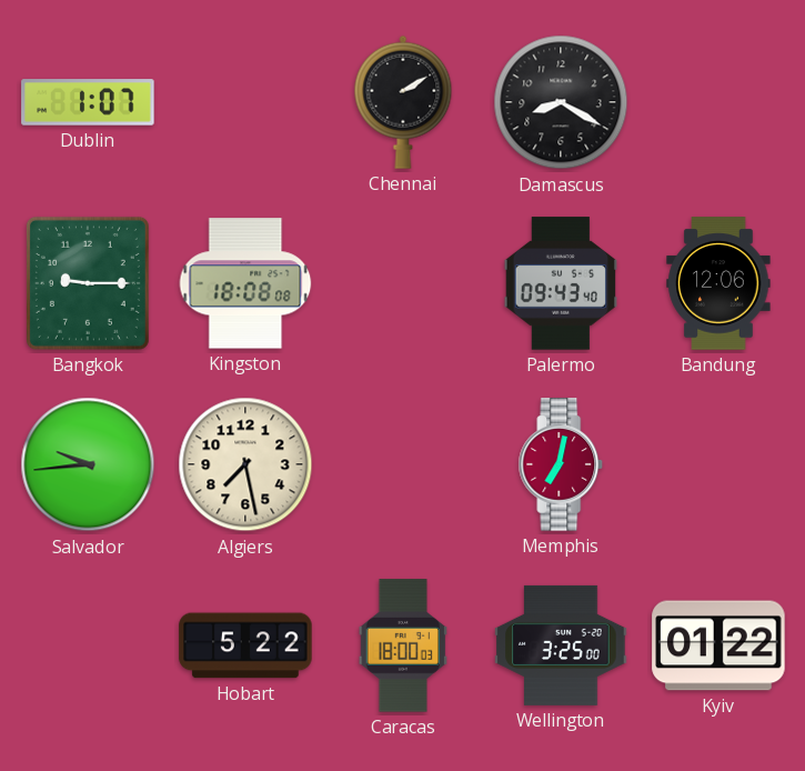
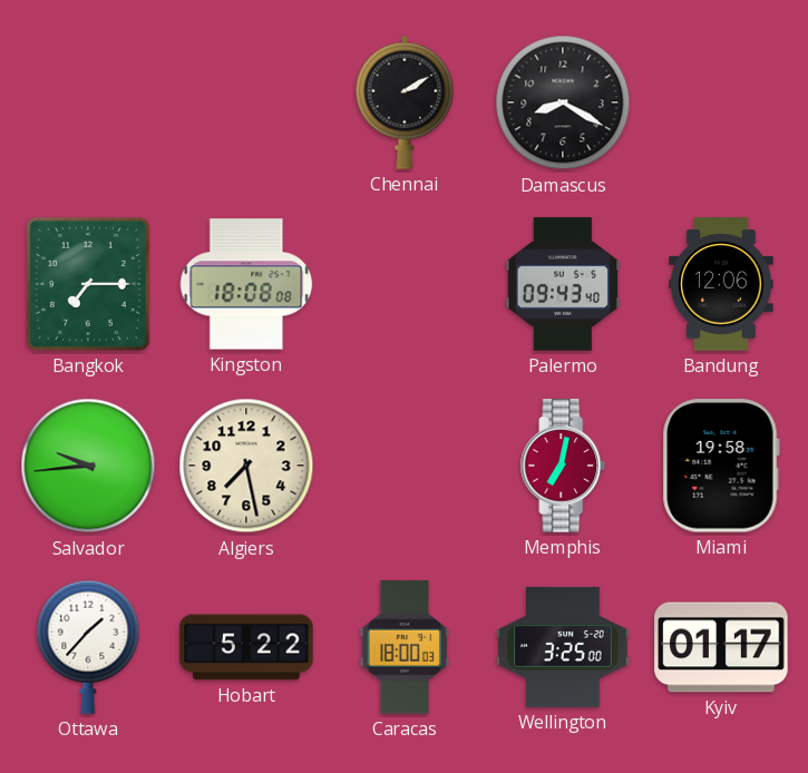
Dublin: 1:07 -> none
Bangkok: 9:15 -> 7:15
Miami: none -> 19:58
Ottawa: none -> 1:37
Kyiv: 01:22 -> 01:17
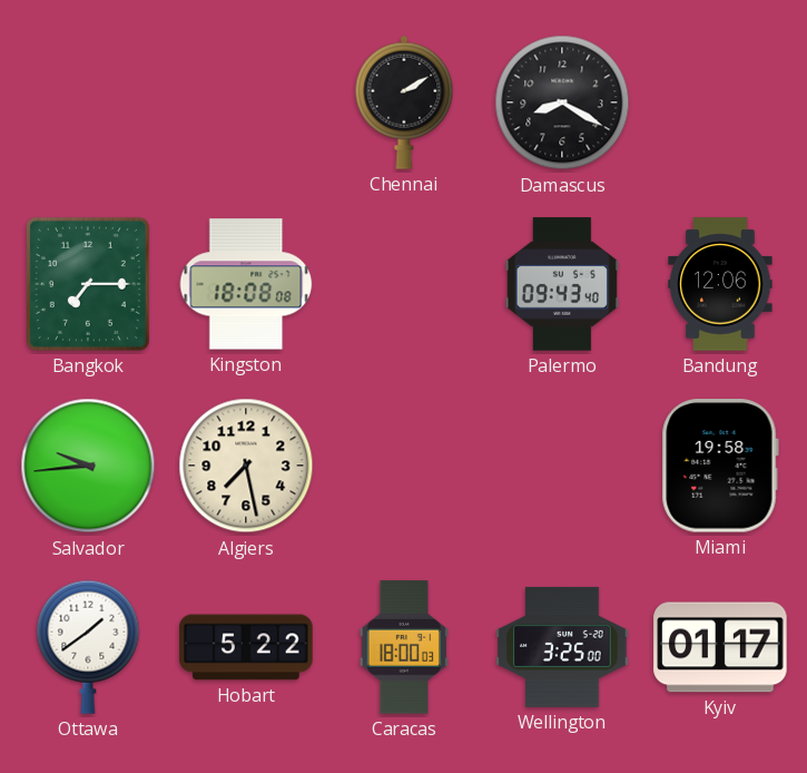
Memphis: 7:02 -> none
Ottawa: 1:37 -> 1:39
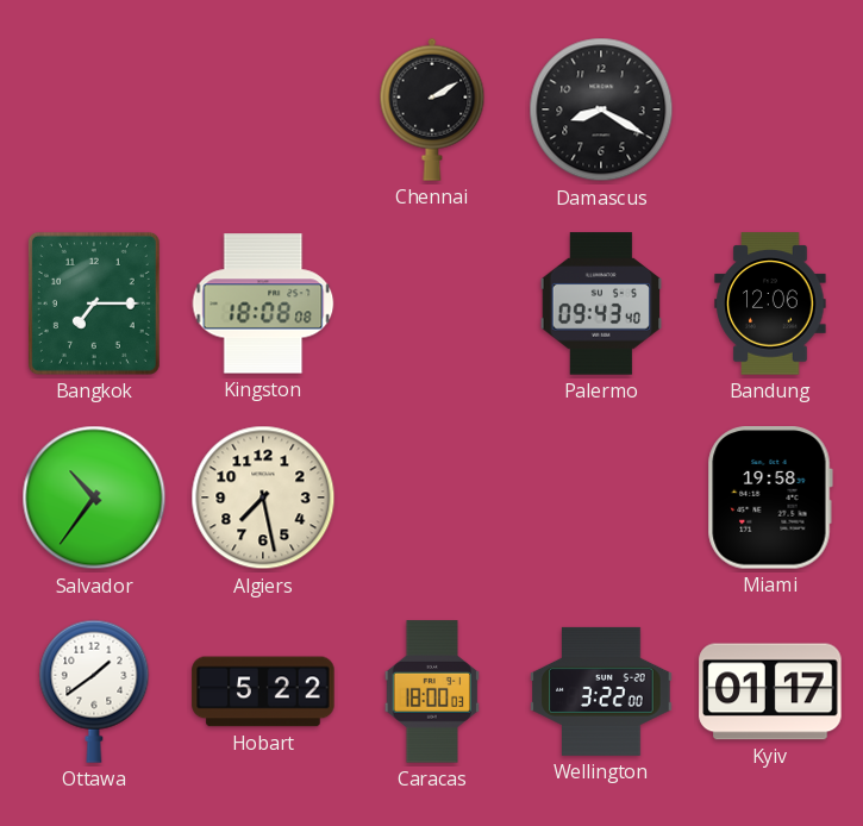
Salvador: 9:44 -> 10:36
Wellington: 3:25 -> 3:22
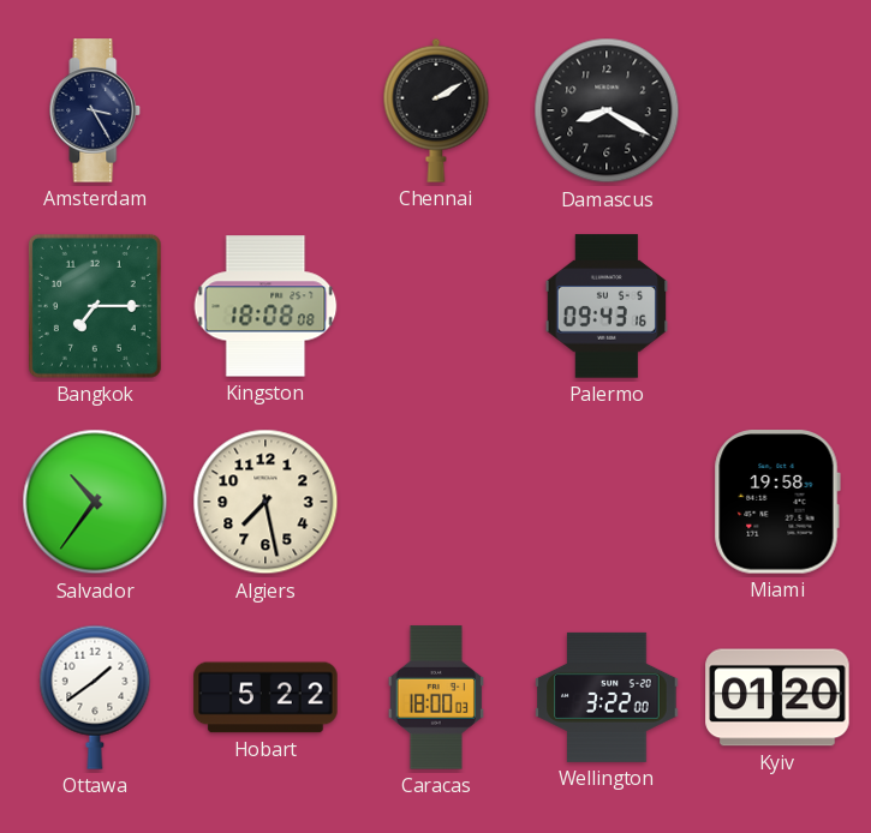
Amsterdam: none -> 3:25
Palermo: 09:43:40 -> 09:43:16
Bandung: 12:06 -> none
Kyiv: 01:17 -> 01:20
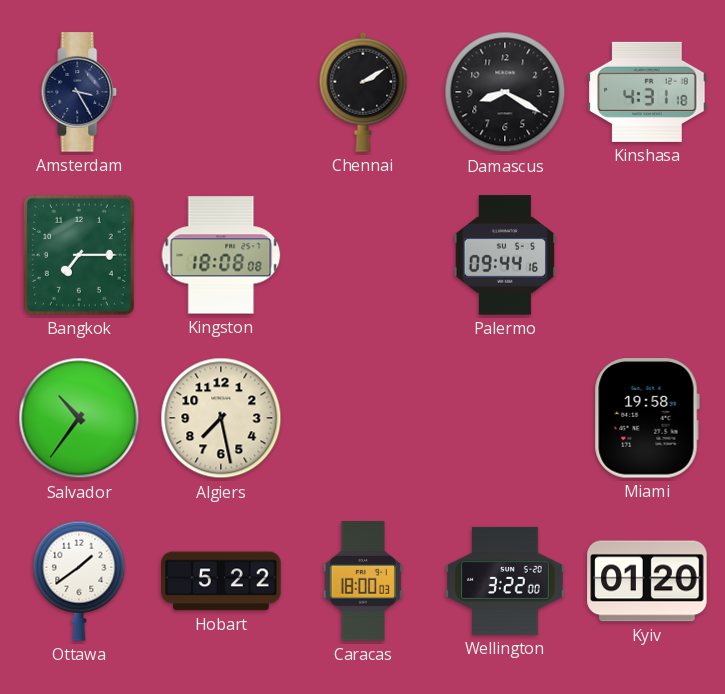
Kinshasa: none -> 4:31
Palermo: 09:43 -> 09:44
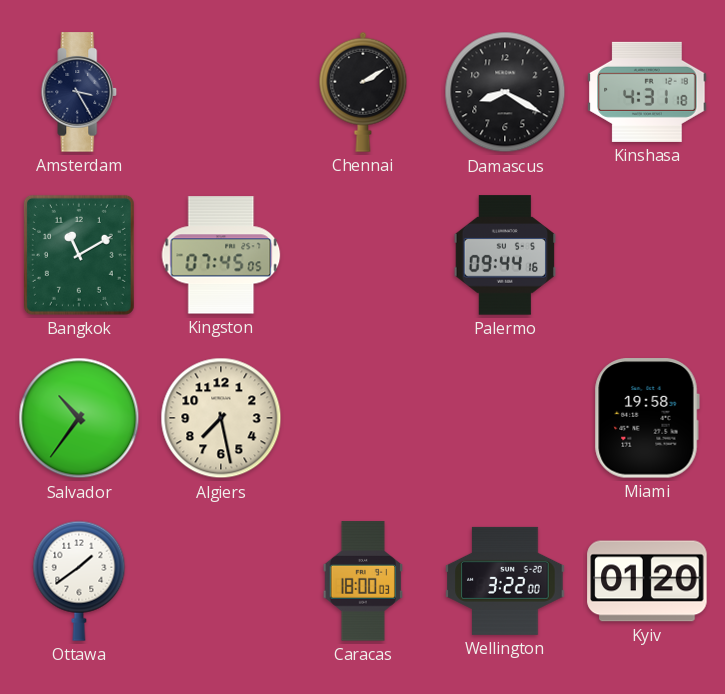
Bangkok: 7:15 -> 11:10
Kingston: 18:08 -> 07:45
Hobart: 5:22 -> none
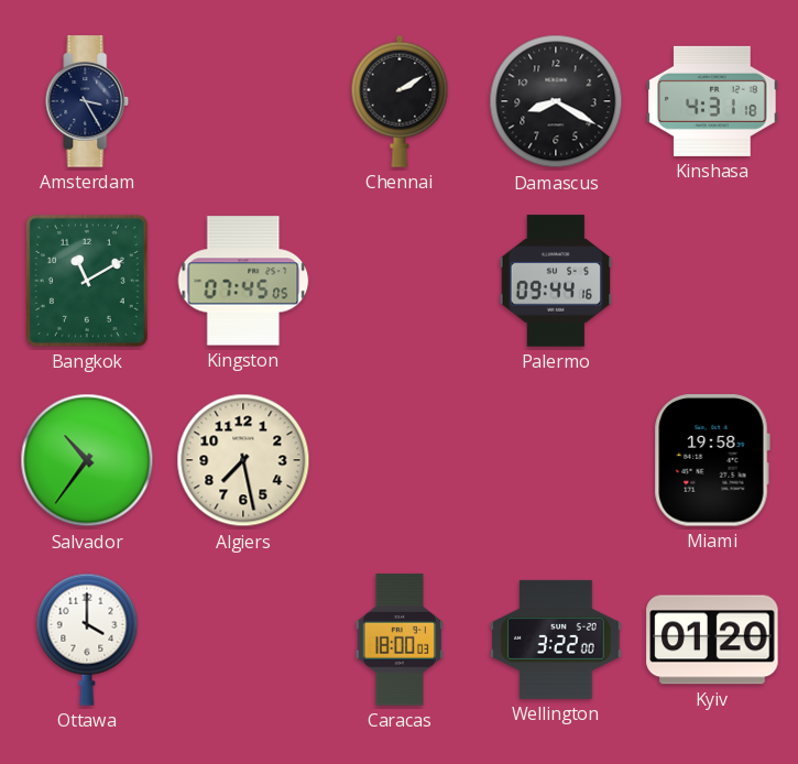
Ottawa: 1:39 -> 4:00
